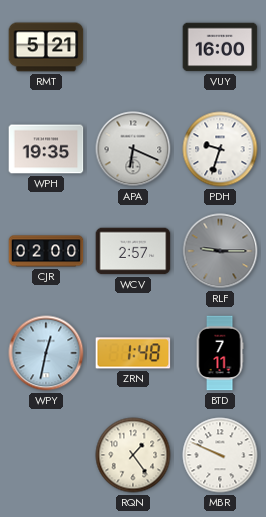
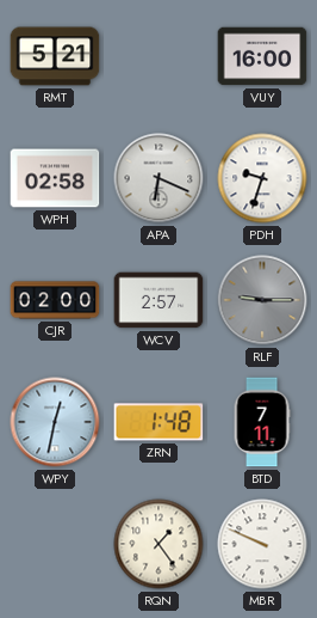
WPH: 19:35 -> 02:58
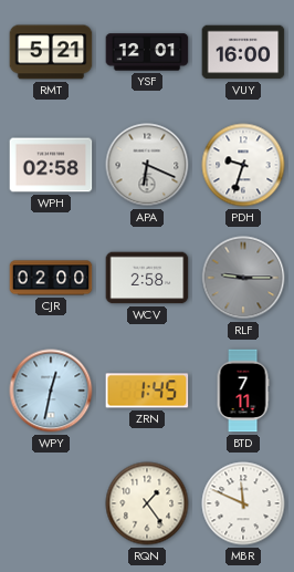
YSF: none -> 12:01
WCV: 2:57 -> 2:58
ZRN: 1:48 -> 1:45
MBR: 9:49 -> 11:49
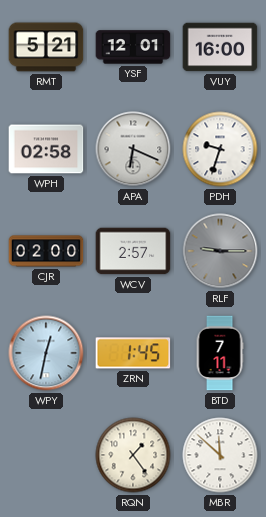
WCV: 2:58 -> 2:57
MBR: 11:49 -> 11:52
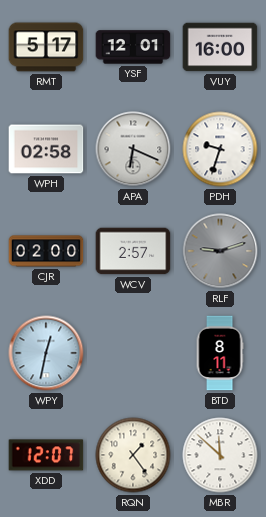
RMT: 5:21 -> 5:17
RLF: 9:15 -> 9:12
ZRN: 1:45 -> none
BTD: 7:11 -> 8:11
XDD: none -> 12:07
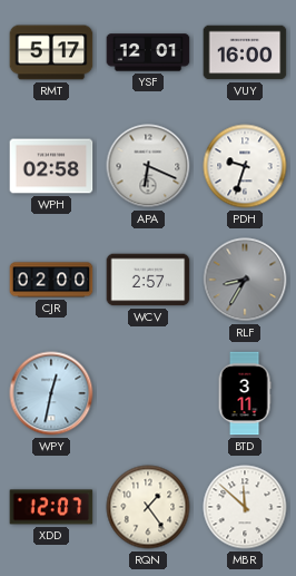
RLF: 9:12 -> 8:35
BTD: 8:11 -> 3:11
